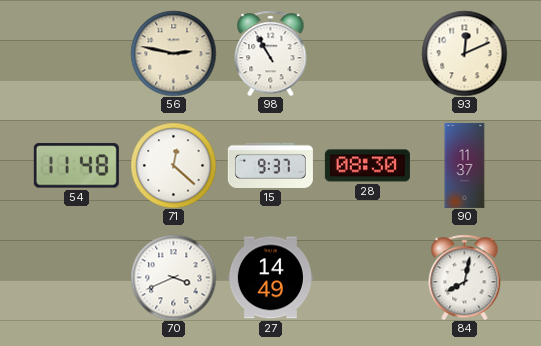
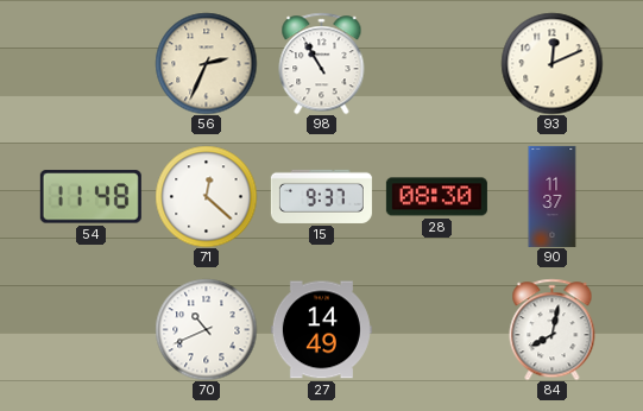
56: 2:47 -> 2:34
70: 3:41 -> 10:41
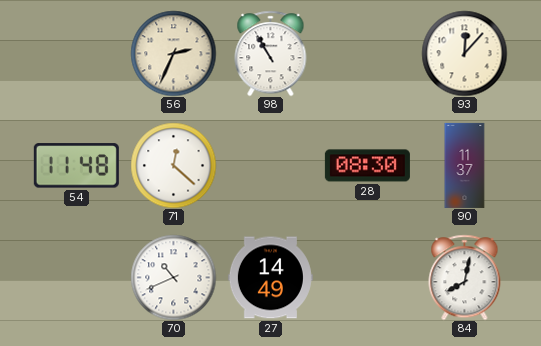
93: 12:11 -> 12:07
15: 9:37 -> none
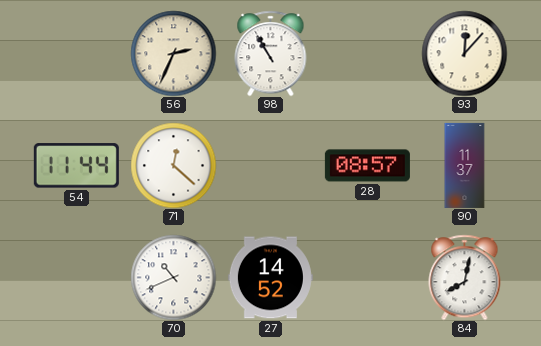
54: 11:48 -> 11:44
28: 08:30 -> 08:57
27: 14:49 -> 14:52
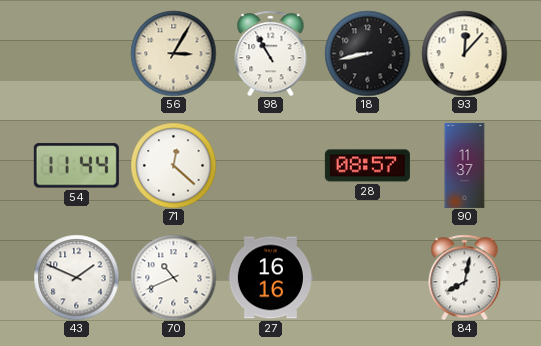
56: 2:34 -> 3:05
18: none -> 8:43
43: none -> 1:49
27: 14:52 -> 16:16
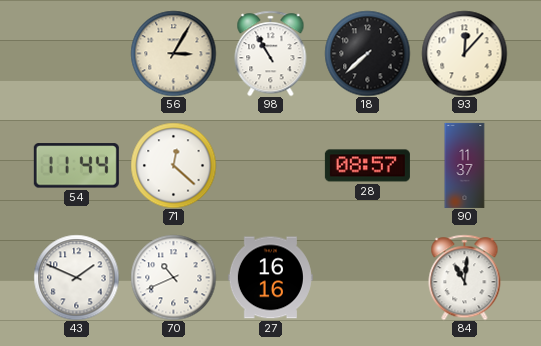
18: 8:43 -> 7:38
84: 8:02 -> 11:01
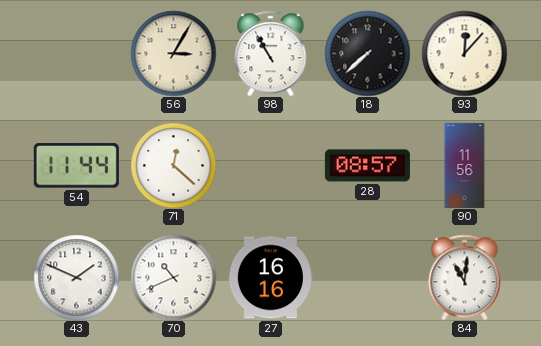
90: 11:37 -> 11:56
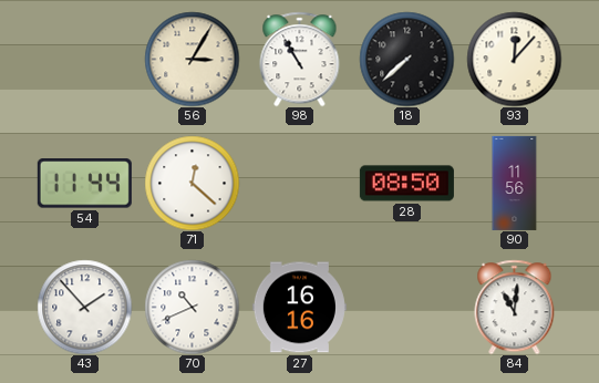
28: 08:57 -> 08:50
43: 1:49 -> 1:53
